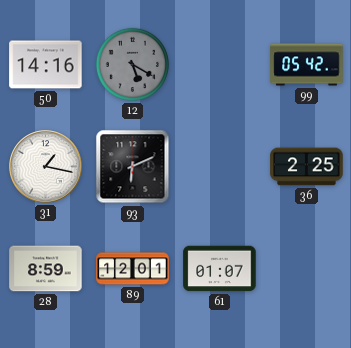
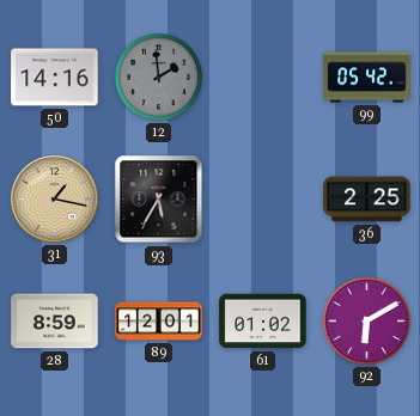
12: 5:20 -> 1:59
31 dial: white -> champagne
93: 6:11 -> 5:35
61: 01:07 -> 01:02
92: none -> 6:10
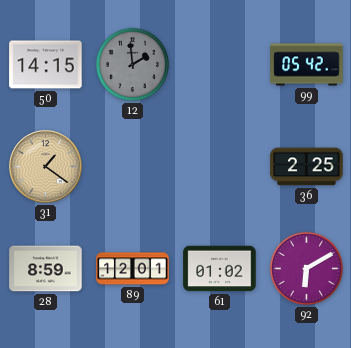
50: 14:16 -> 14:15
31: 1:17 -> 1:21
93: 5:35 -> none
